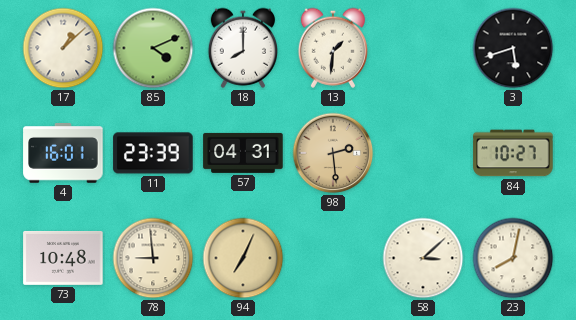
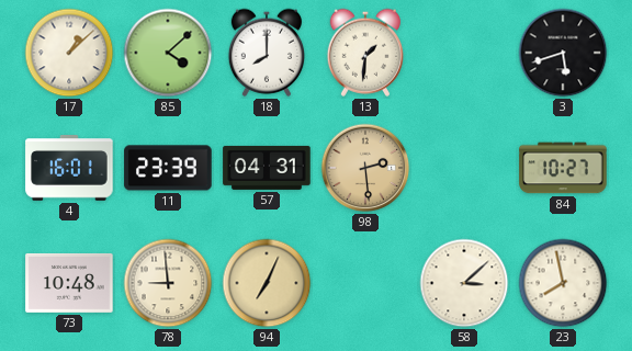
85: 4:11 -> 4:08
23: 8:02 -> 7:58
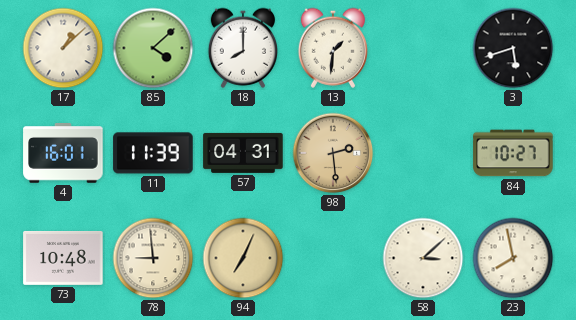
11: 23:39 -> 11:39
